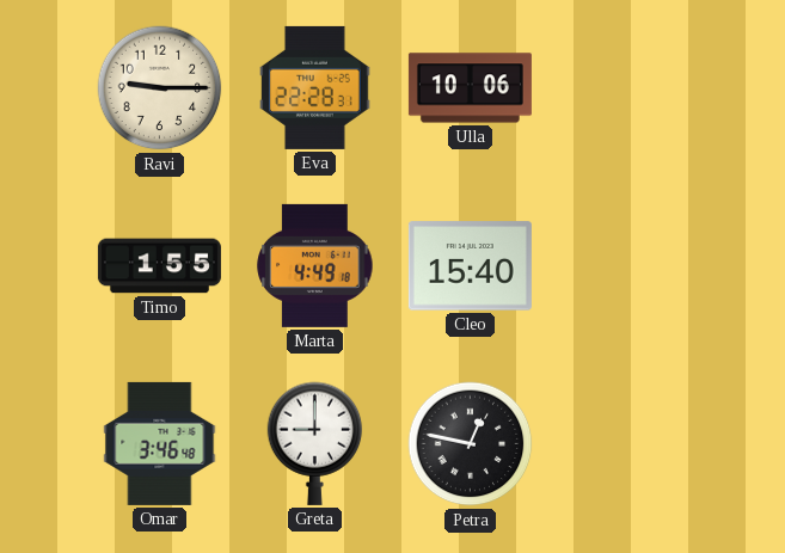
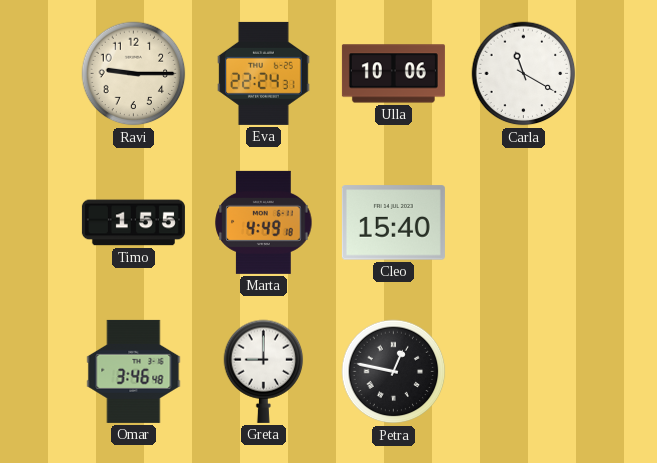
Eva: 22:28 -> 22:24
Carla: none -> 11:20
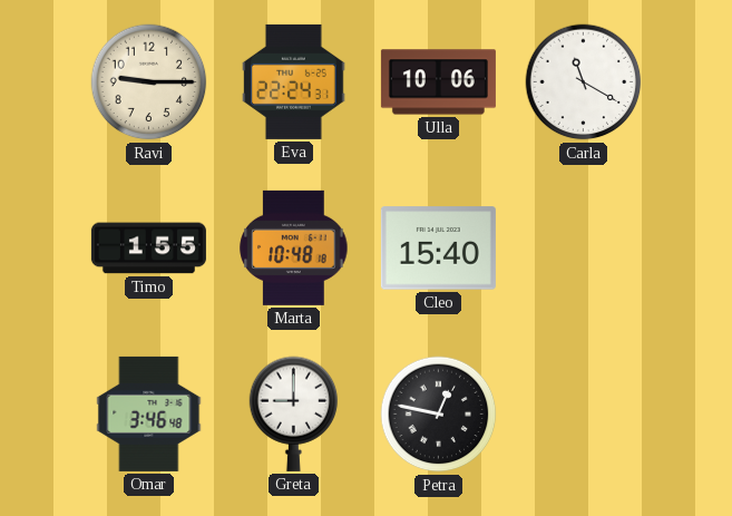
Marta: 4:49 -> 10:48
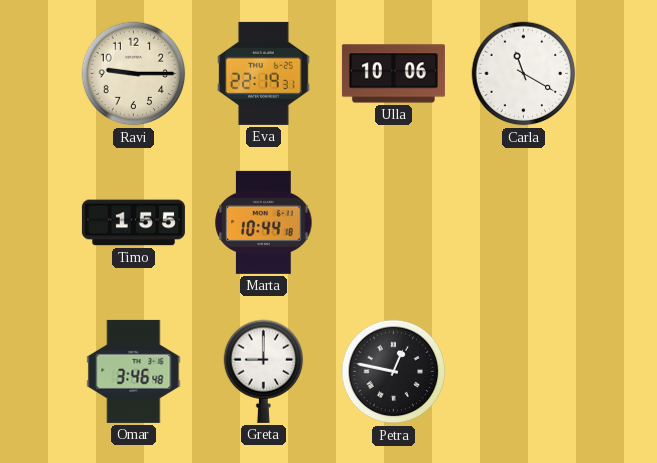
Eva: 22:24 -> 22:19
Marta: 10:48 -> 10:44
Cleo: 15:40 -> none
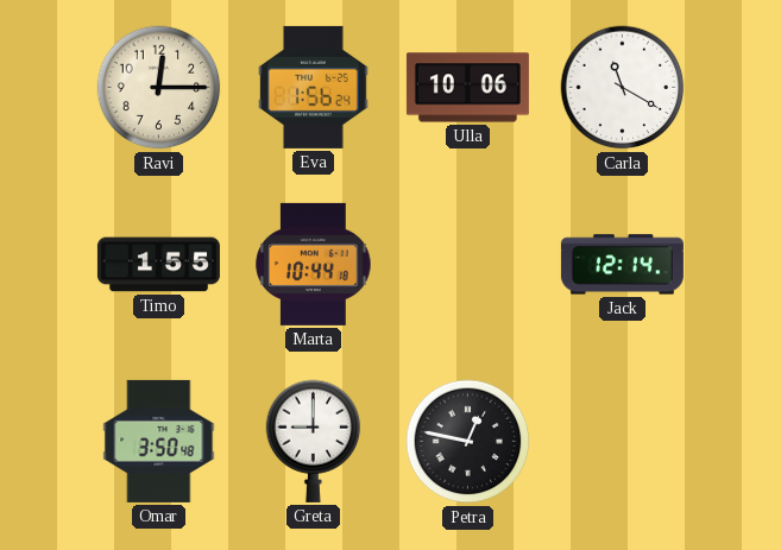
Ravi: 9:15 -> 12:15
Eva: 22:19 -> 1:56
Jack: none -> 12:14
Omar: 3:46 -> 3:50
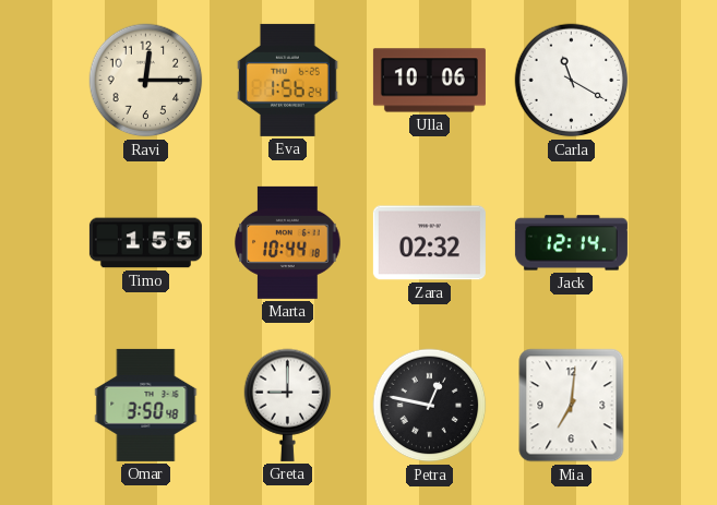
Zara: none -> 02:32
Mia: none -> 7:01
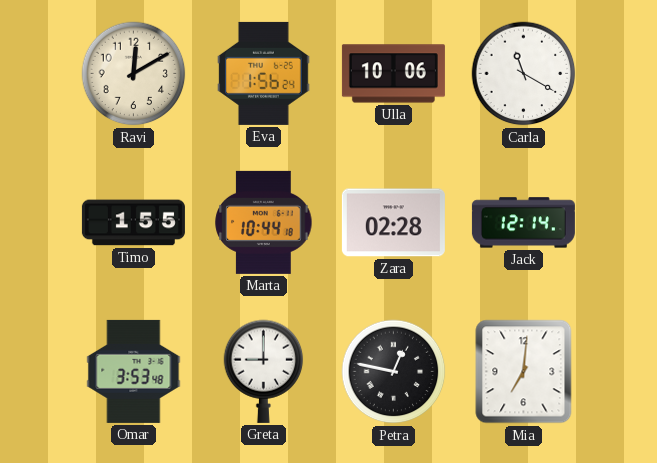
Ravi: 12:15 -> 12:10
Zara: 02:32 -> 02:28
Omar: 3:50 -> 3:53
